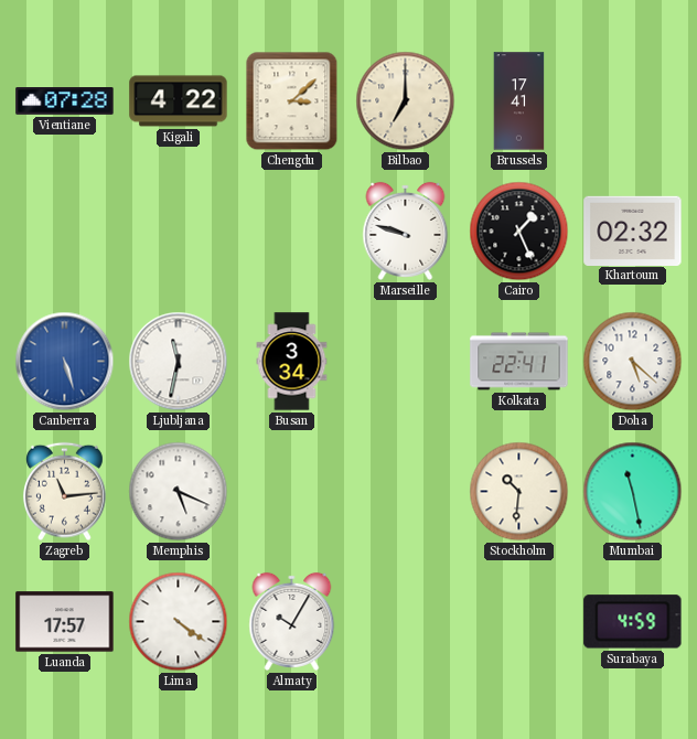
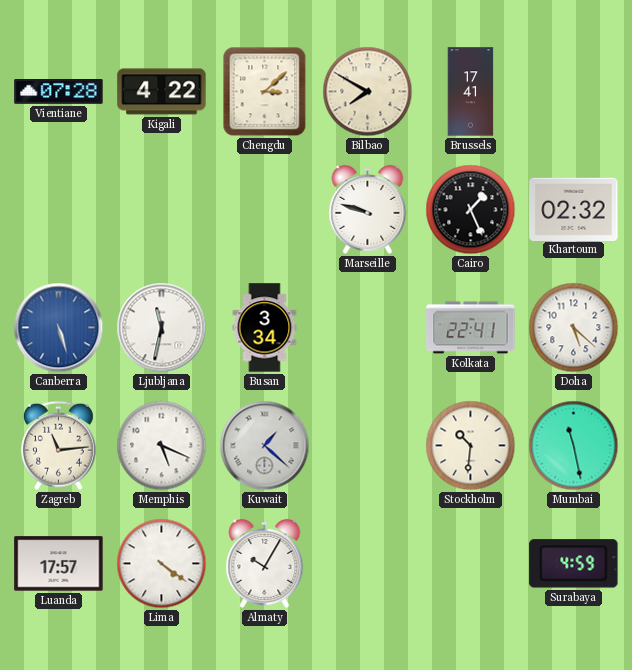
Bilbao: 7:00 -> 7:50
Kuwait: none -> 1:22
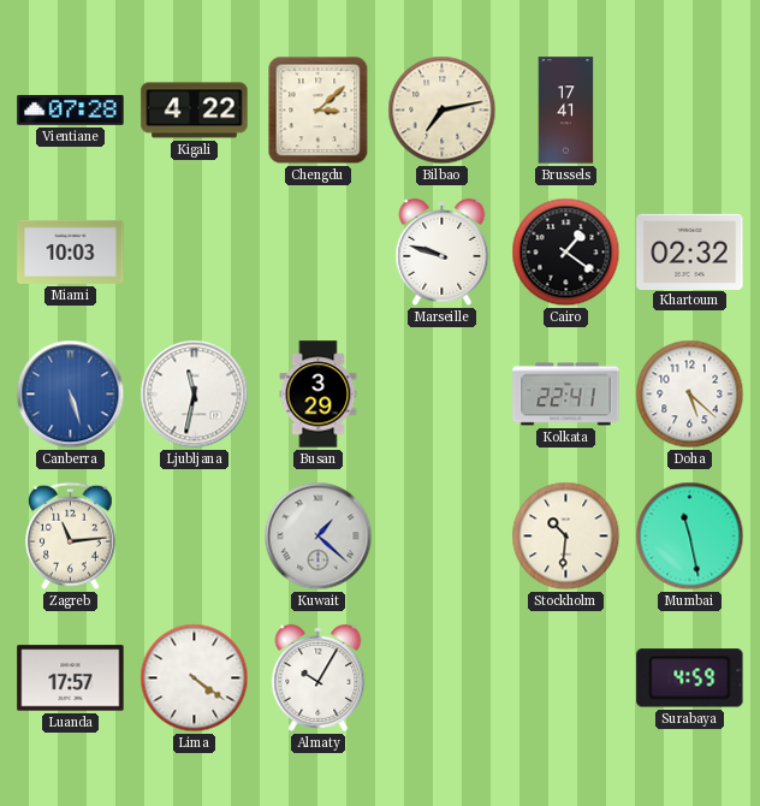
Bilbao: 7:50 -> 7:13
Miami: none -> 10:03
Cairo: 1:26 -> 1:21
Busan: 3:34 -> 3:29
Memphis: 5:19 -> none
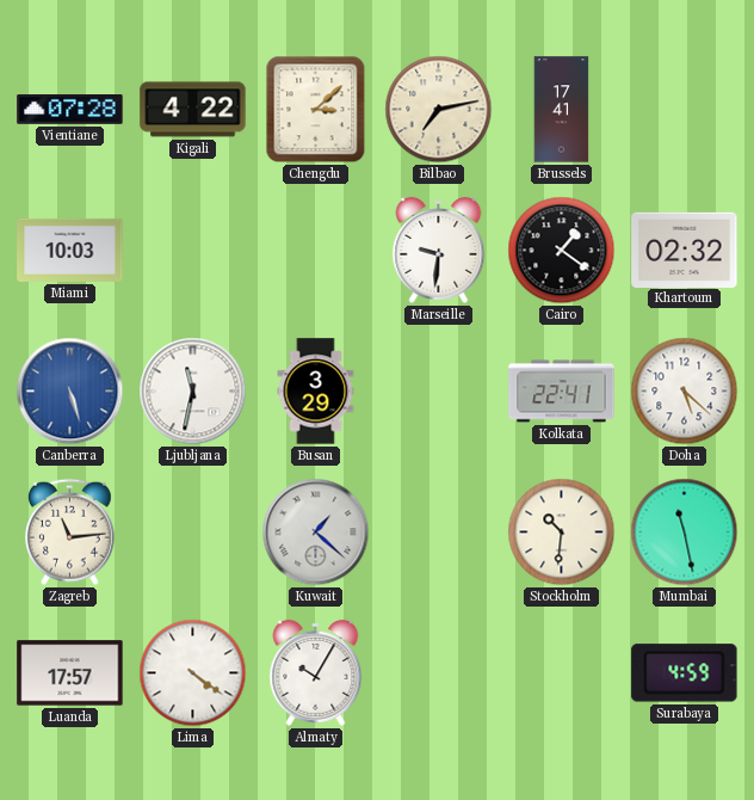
Marseille: 9:48 -> 9:31
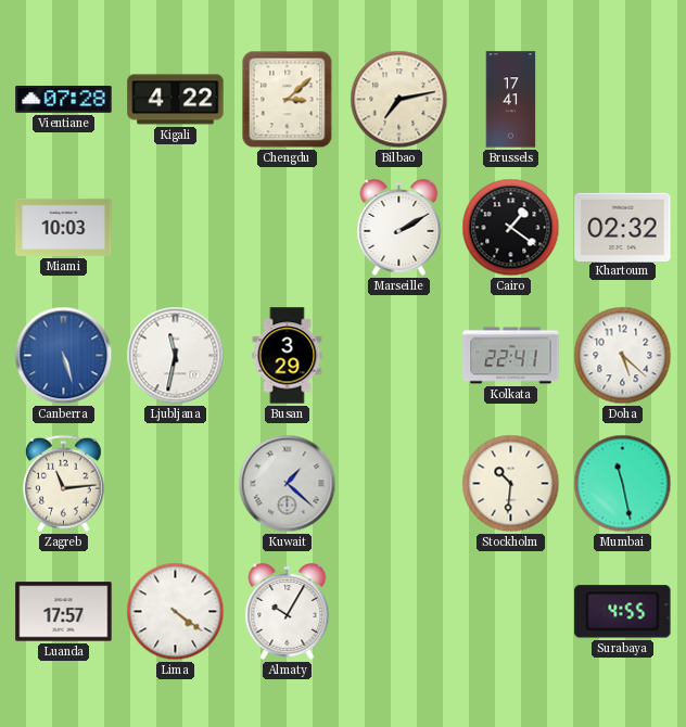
Marseille: 9:31 -> 2:10
Surabaya: 4:59 -> 4:55
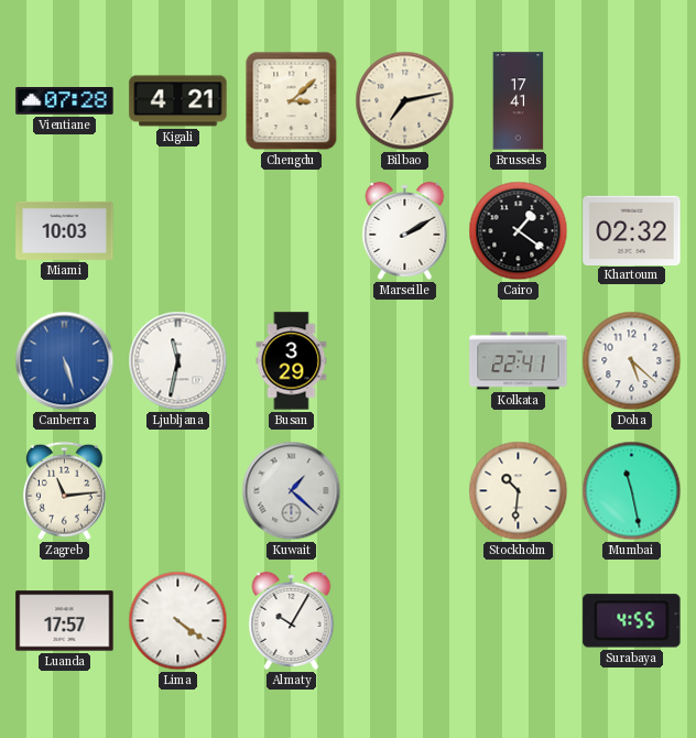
Kigali: 4:22 -> 4:21
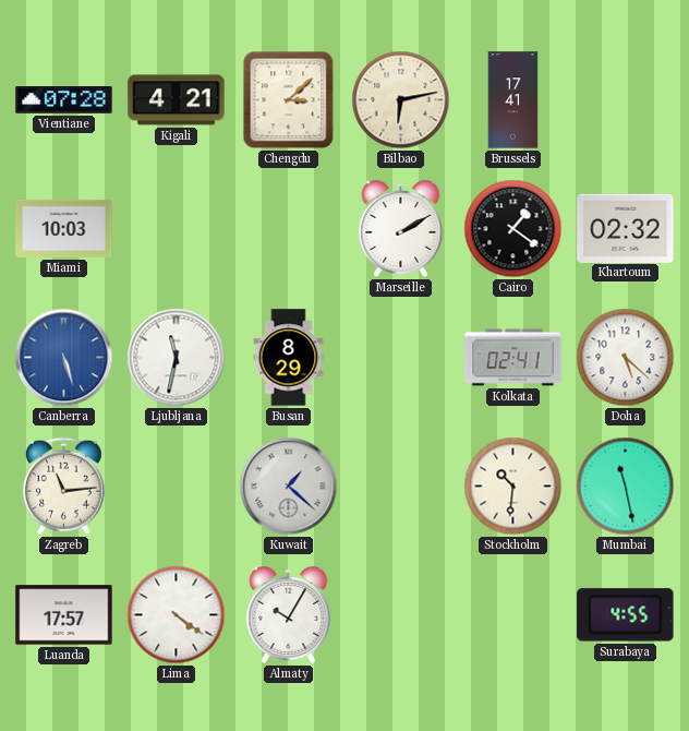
Bilbao: 7:13 -> 6:13
Busan: 3:29 -> 8:29
Kolkata: 22:41 -> 02:41
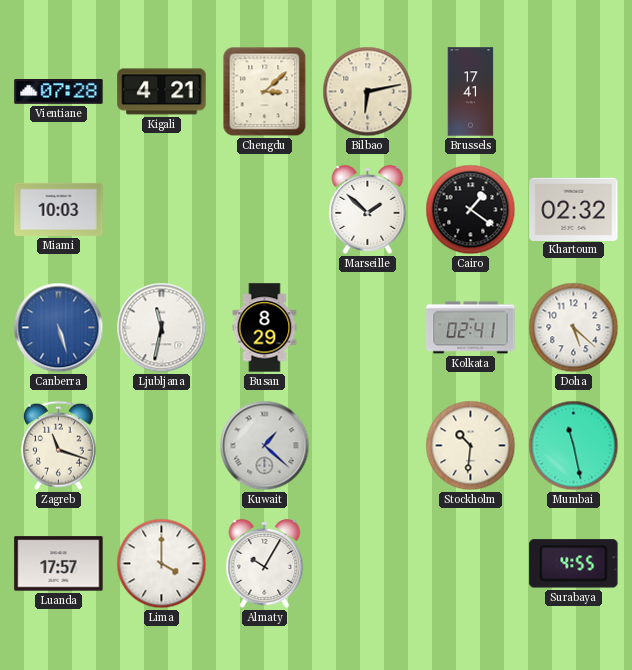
Marseille: 2:10 -> 1:52
Zagreb: 11:14 -> 11:18
Lima: 4:21 -> 4:00
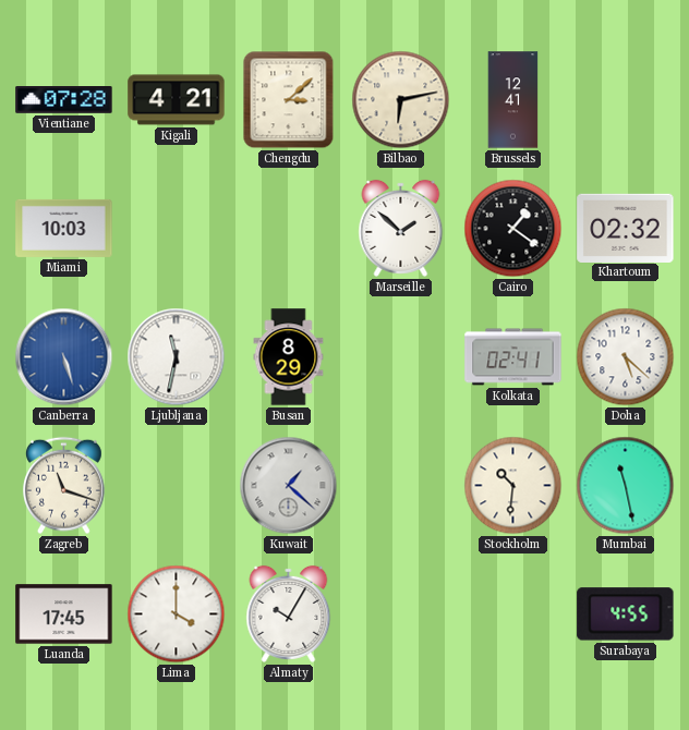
Brussels: 17:41 -> 12:41
Luanda: 17:57 -> 17:45
